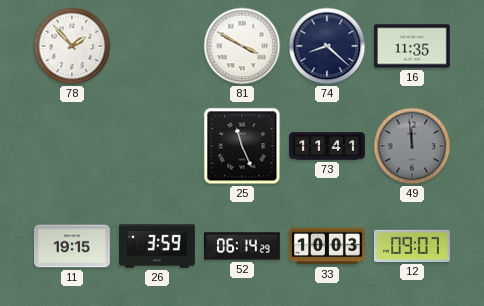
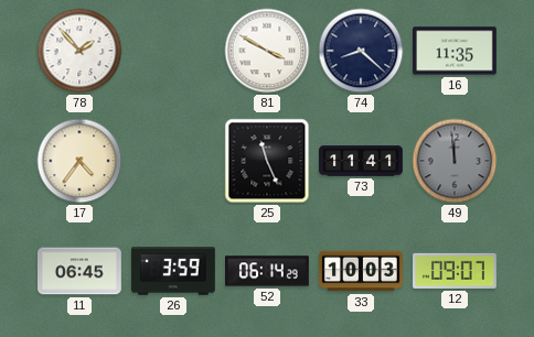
17: none -> 4:36
11: 19:15 -> 06:45
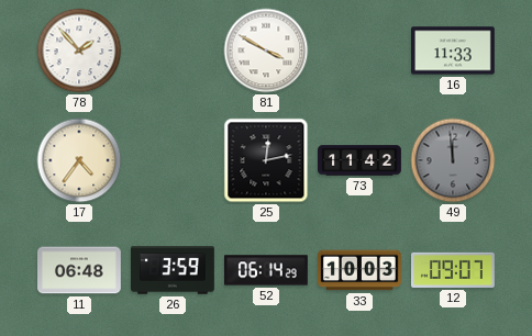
74: 8:22 -> none
16: 11:35 -> 11:33
25: 11:26 -> 12:13
73: 11:41 -> 11:42
11: 06:45 -> 06:48
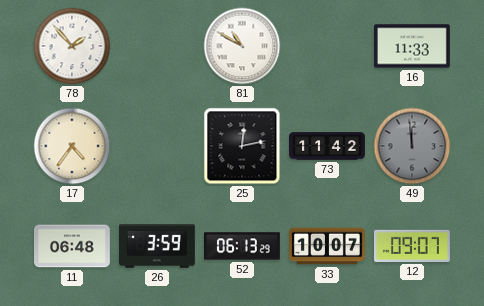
81: 3:50 -> 10:50
52: 06:14 -> 06:13
33: 10:03 -> 10:07
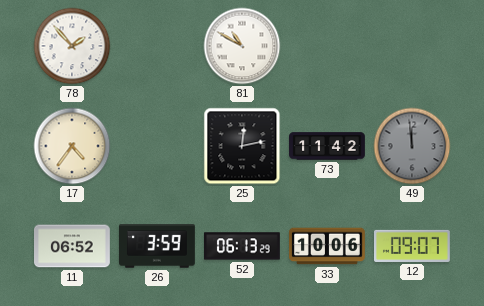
16: 11:33 -> none
11: 06:48 -> 06:52
33: 10:07 -> 10:06
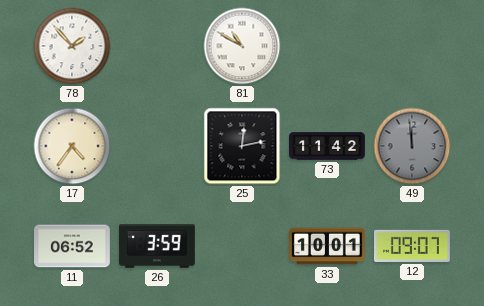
52: 06:13 -> none
33: 10:06 -> 10:01
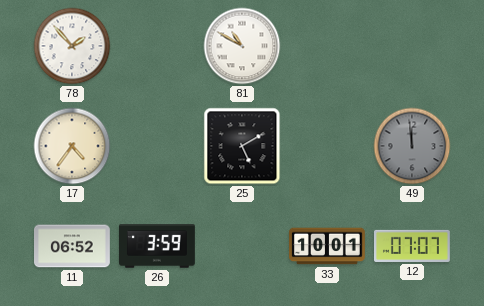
25: 12:13 -> 5:10
73: 11:42 -> none
12: 09:07 -> 07:07
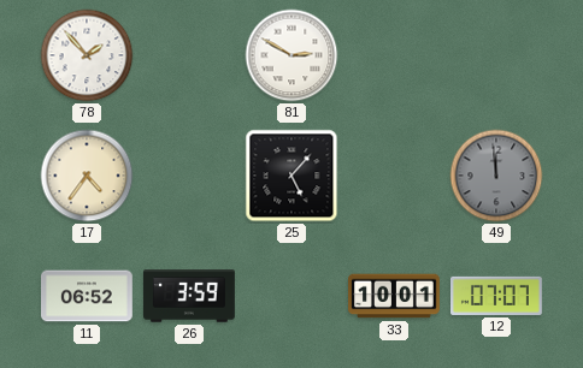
81: 10:50 -> 2:50
25: 5:10 -> 5:07
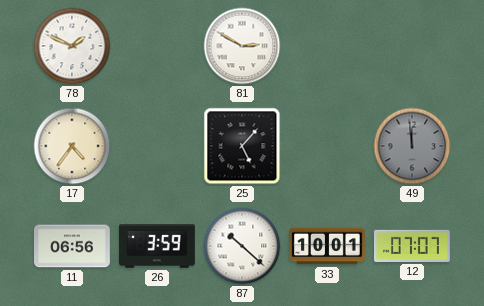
78: 1:53 -> 1:49
11: 06:52 -> 06:56
87: none -> 10:22
